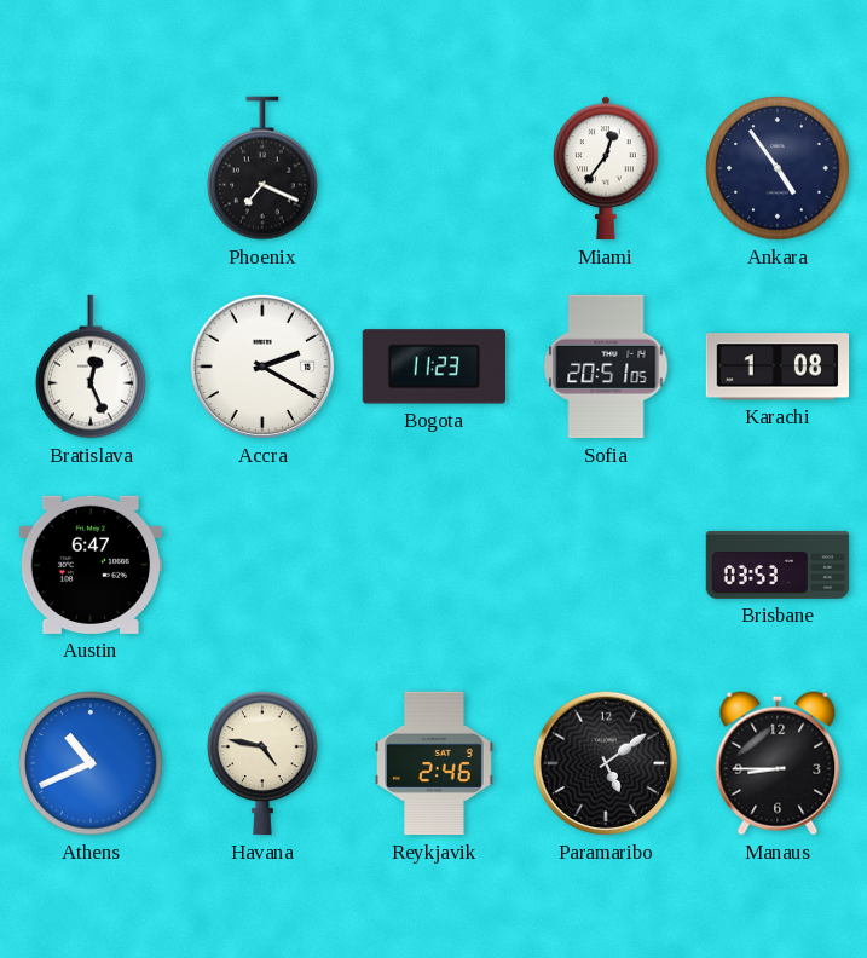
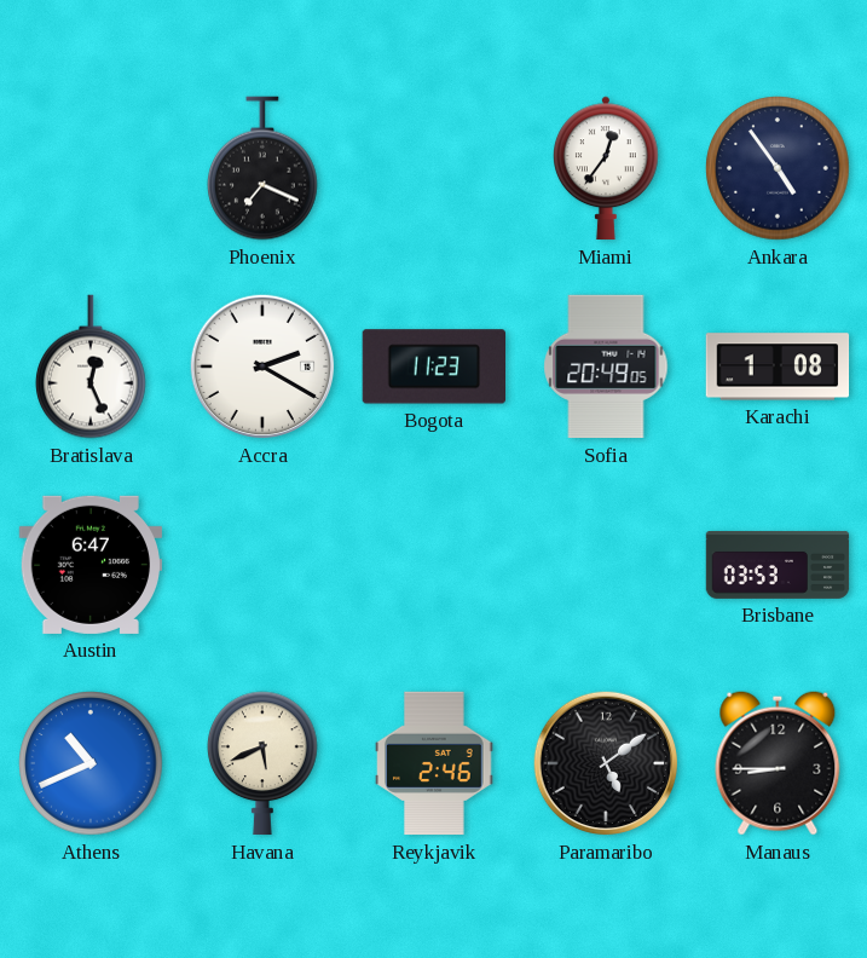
Sofia: 20:51 -> 20:49
Havana: 4:47 -> 5:41
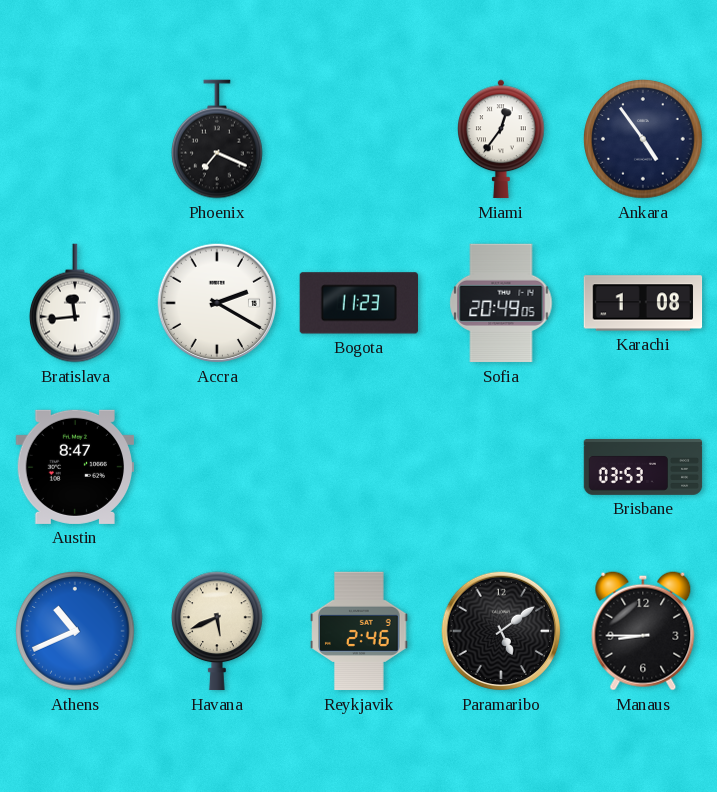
Bratislava: 12:26 -> 11:44
Austin: 6:47 -> 8:47
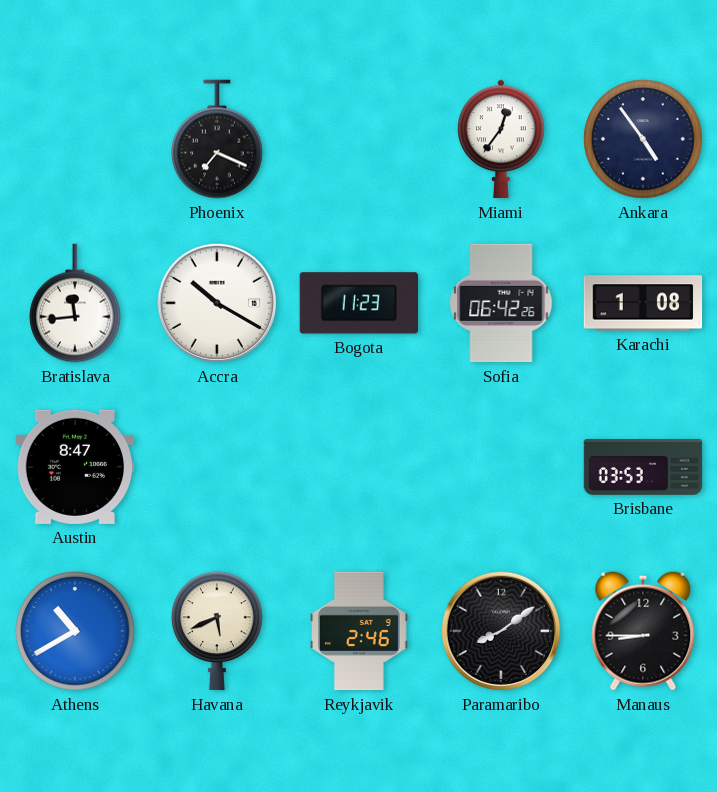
Accra: 2:20 -> 10:20
Sofia: 20:49 -> 06:42
Athens: 10:41 -> 10:40
Paramaribo: 5:09 -> 8:09
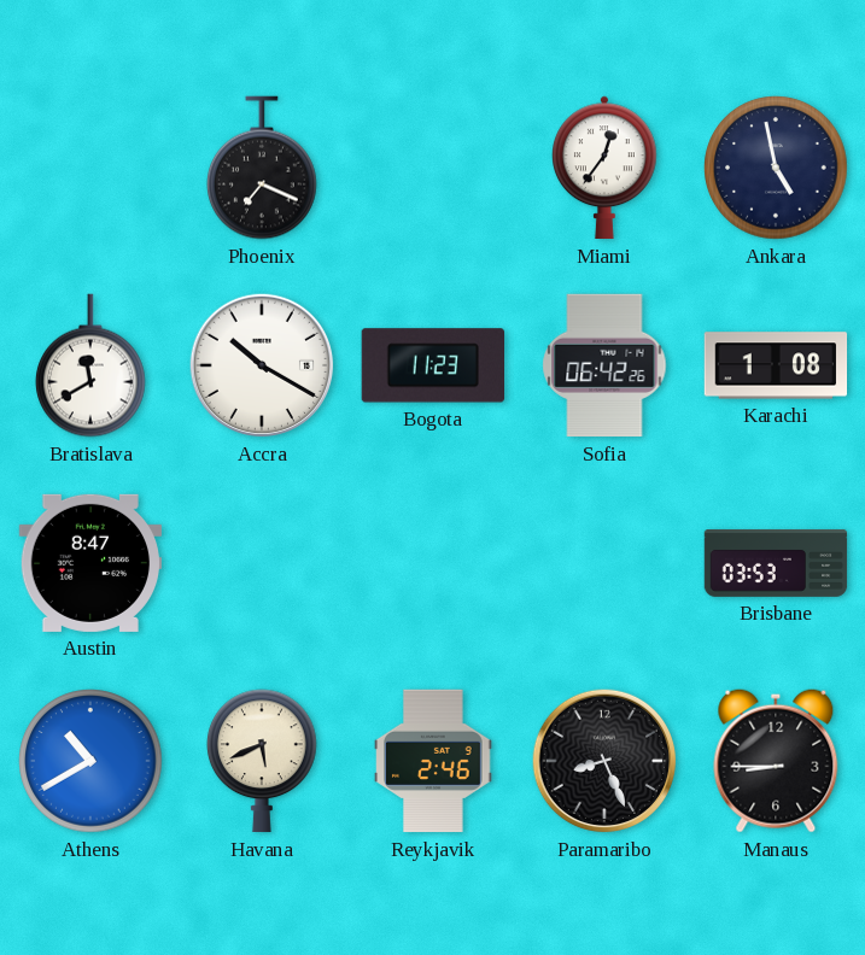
Ankara: 4:54 -> 4:58
Bratislava: 11:44 -> 11:40
Paramaribo: 8:09 -> 8:26
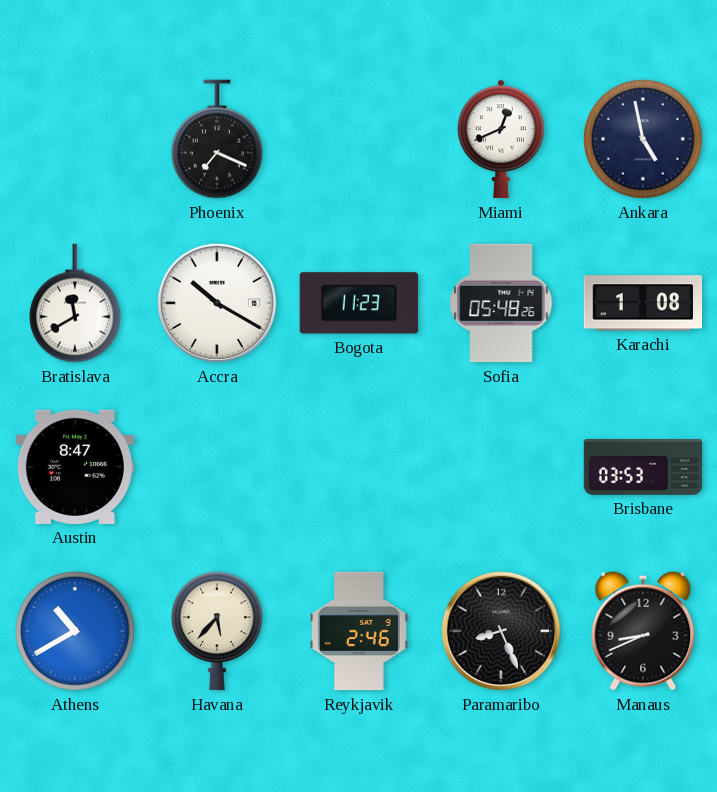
Miami: 12:36 -> 12:41
Sofia: 06:42 -> 05:48
Havana: 5:41 -> 5:37
Manaus: 8:45 -> 8:41
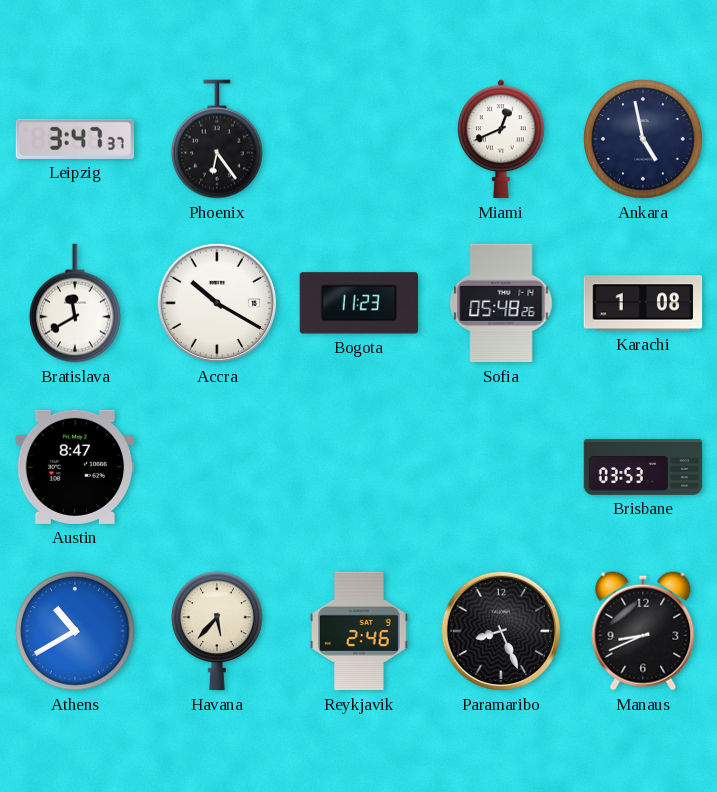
Leipzig: none -> 3:47
Phoenix: 7:19 -> 6:24
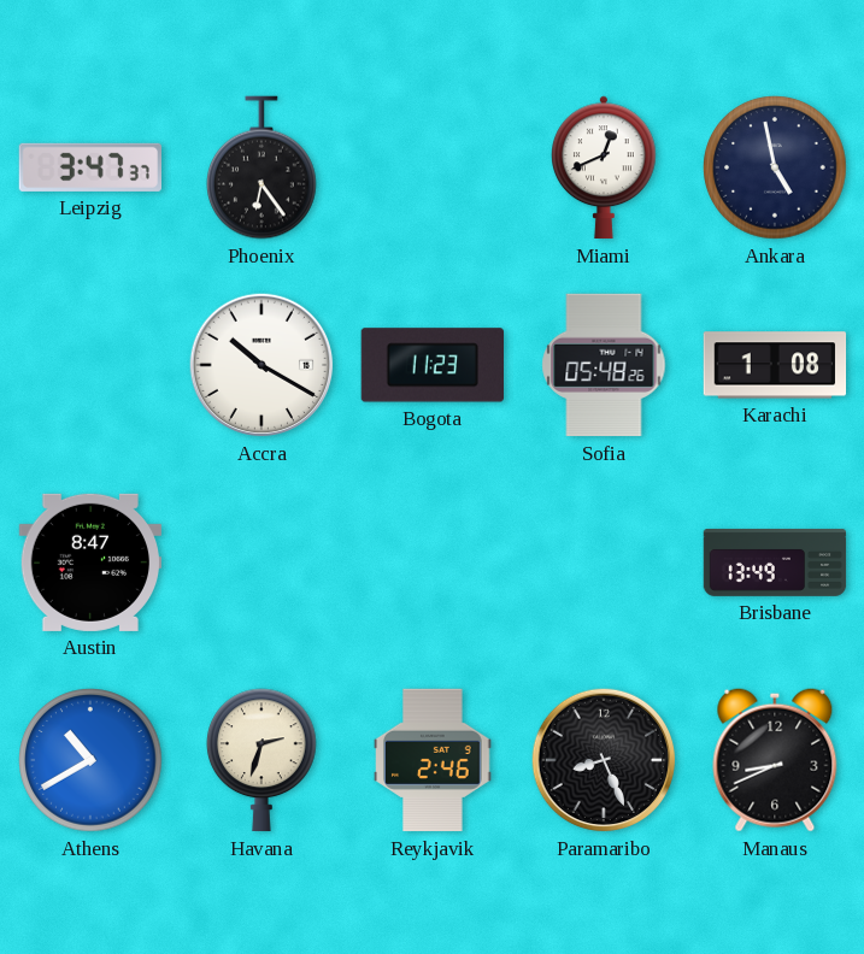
Bratislava: 11:40 -> none
Brisbane: 03:53 -> 13:49
Havana: 5:37 -> 2:33
